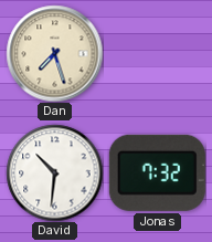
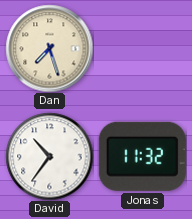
David: 10:31 -> 10:36
Jonas: 7:32 -> 11:32
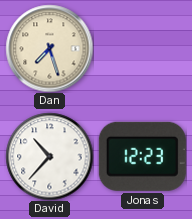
David: 10:36 -> 10:37
Jonas: 11:32 -> 12:23
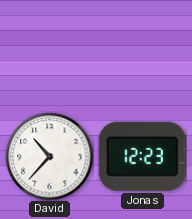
Dan: 7:27 -> none
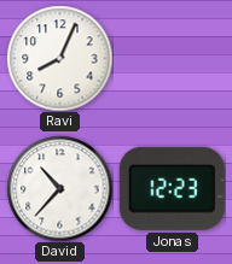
Ravi: none -> 8:04
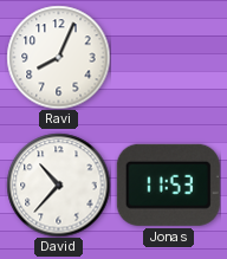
Jonas: 12:23 -> 11:53
